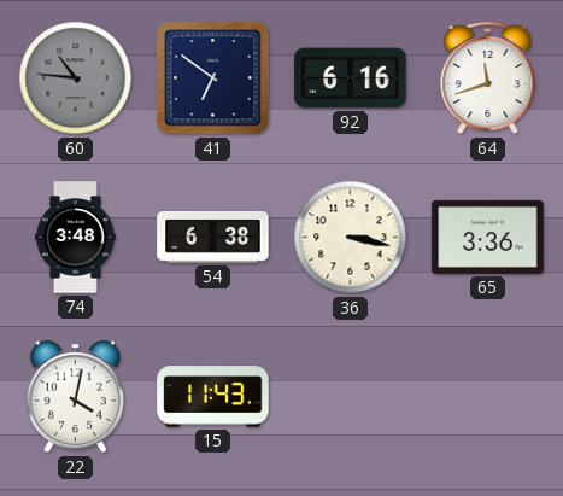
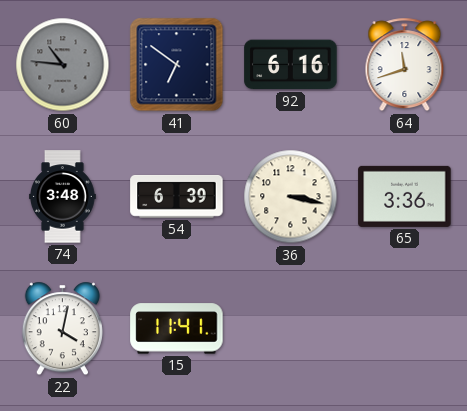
54: 6:38 -> 6:39
15: 11:43 -> 11:41
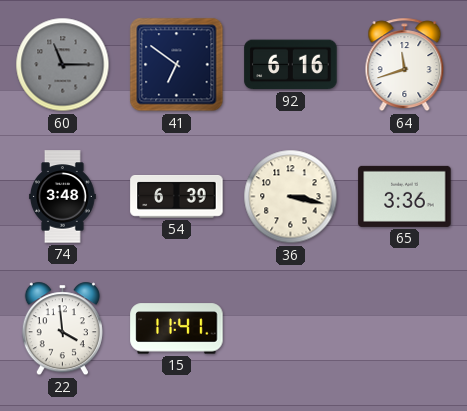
60: 10:46 -> 11:15
22: 4:02 -> 3:59
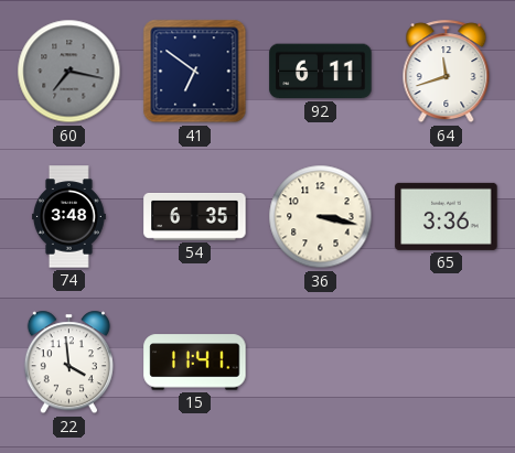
60: 11:15 -> 7:17
92: 6:16 -> 6:11
54: 6:39 -> 6:35
